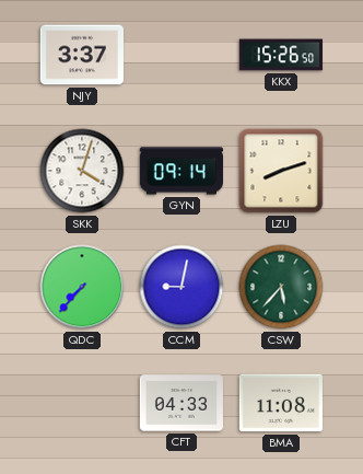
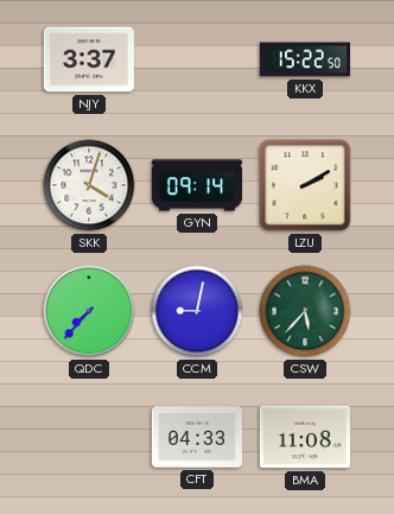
KKX: 15:26 -> 15:22
LZU: 8:12 -> 2:10
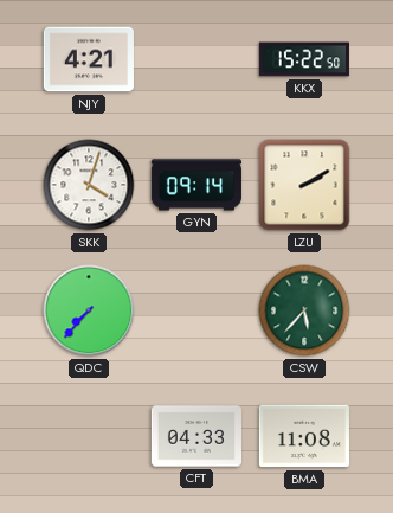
NJY: 3:37 -> 4:21
CCM: 9:02 -> none
